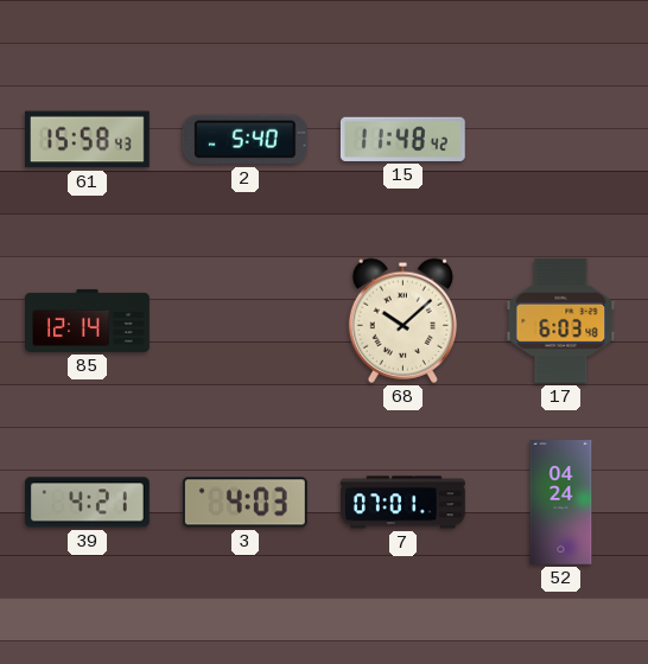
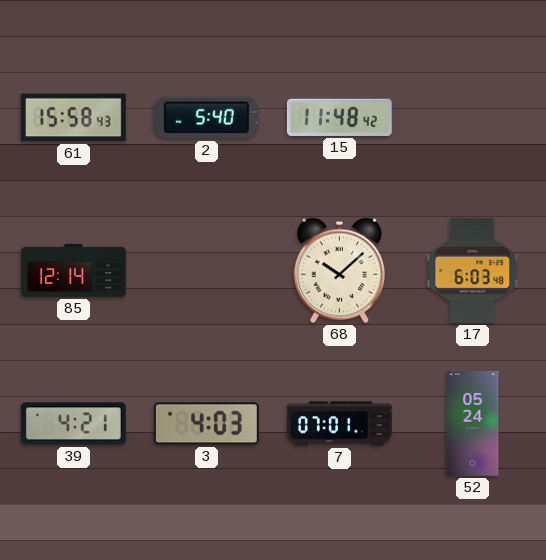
52: 04:24 -> 05:24
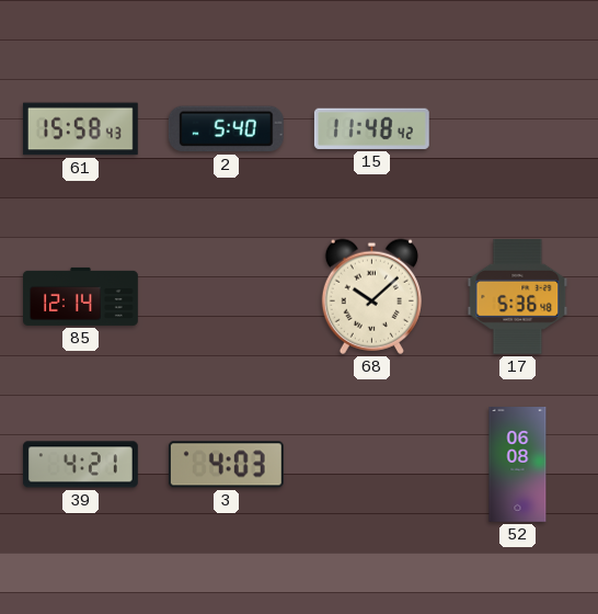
17: 6:03 -> 5:36
7: 07:01 -> none
52: 05:24 -> 06:08
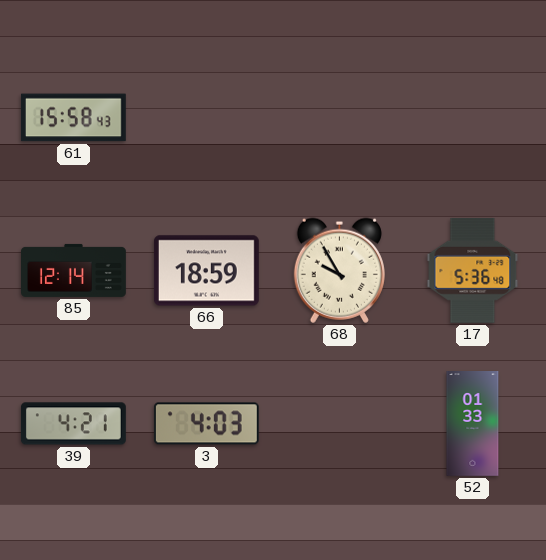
2: 5:40 -> none
15: 11:48 -> none
66: none -> 18:59
68: 10:08 -> 9:55
52: 06:08 -> 01:33
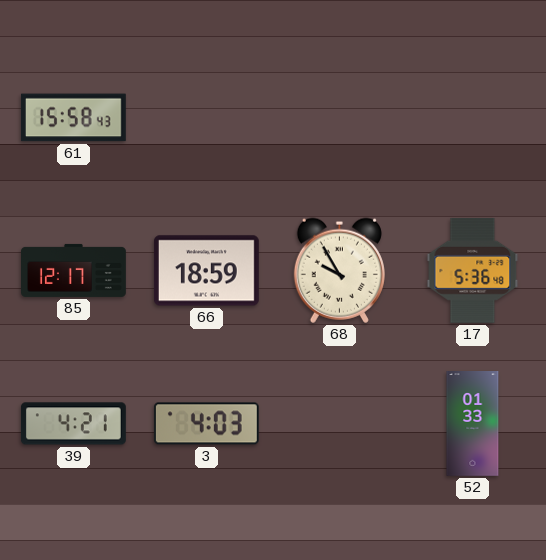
85: 12:14 -> 12:17
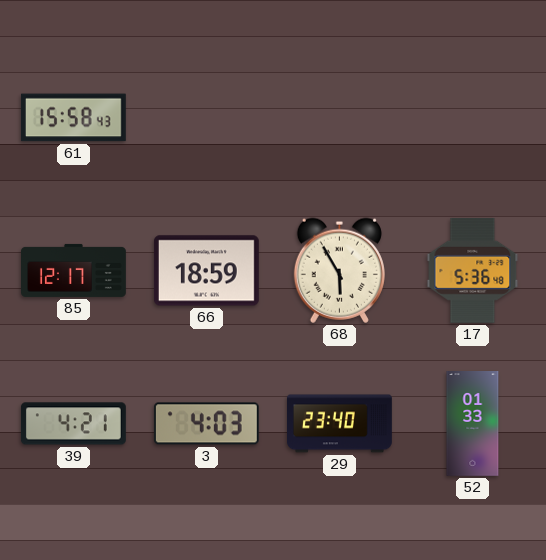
68: 9:55 -> 5:55
29: none -> 23:40
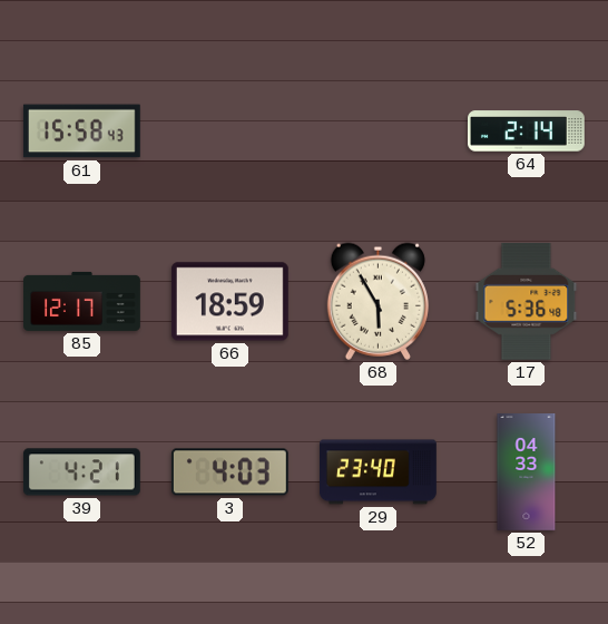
64: none -> 2:14
52: 01:33 -> 04:33
